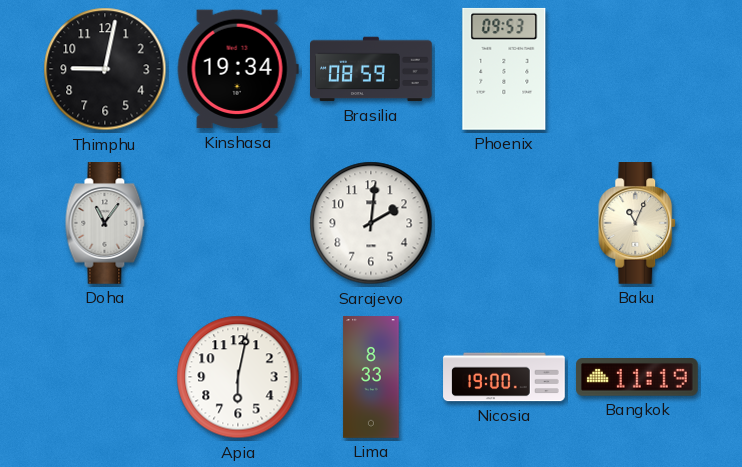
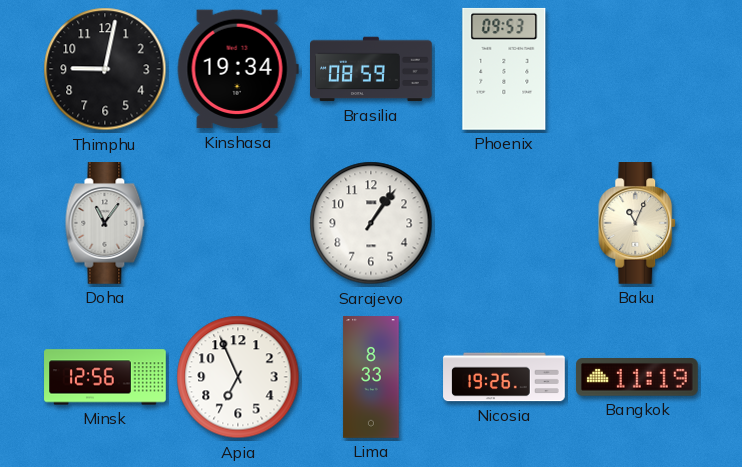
Sarajevo: 2:01 -> 1:06
Minsk: none -> 12:56
Apia: 6:02 -> 6:56
Nicosia: 19:00 -> 19:26
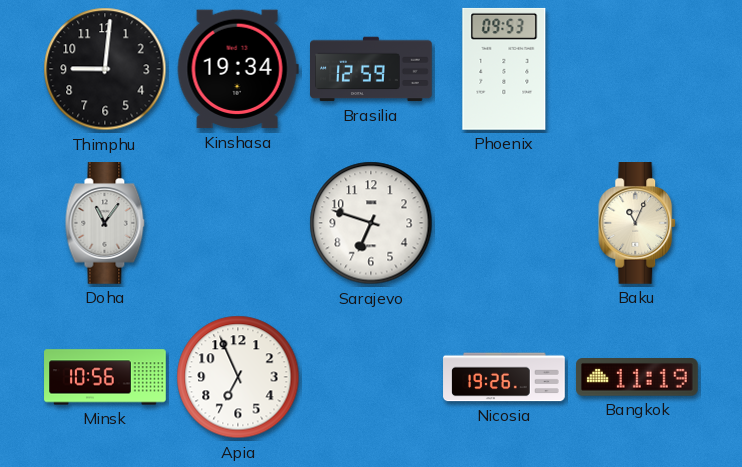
Thimphu: 9:02 -> 9:01
Brasilia: 08:59 -> 12:59
Sarajevo: 1:06 -> 6:48
Minsk: 12:56 -> 10:56
Lima: 8:33 -> none
